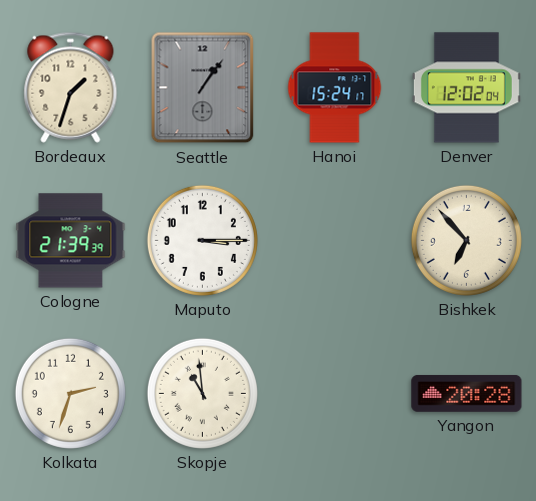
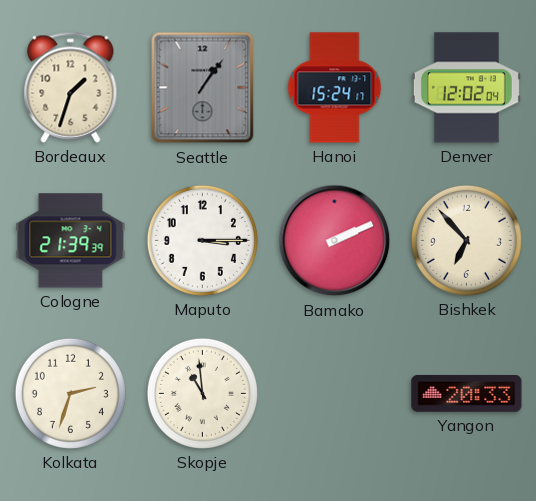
Bamako: none -> 2:11
Yangon: 20:28 -> 20:33
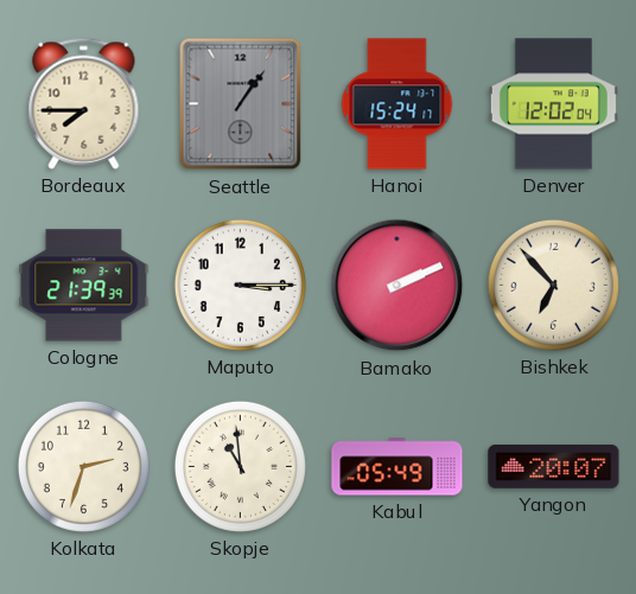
Bordeaux: 1:33 -> 7:45
Kabul: none -> 05:49
Yangon: 20:33 -> 20:07
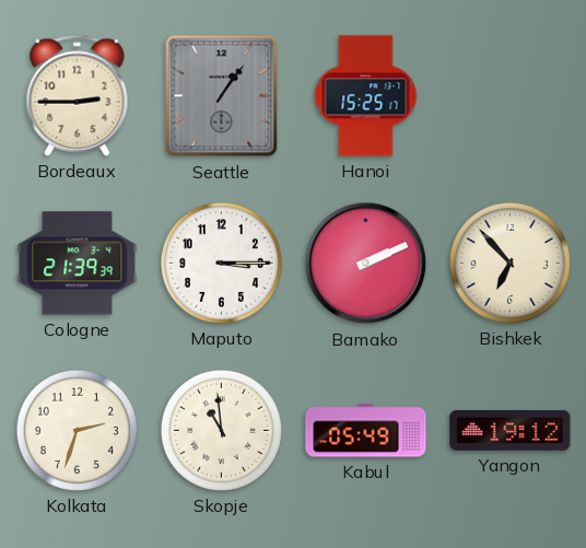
Bordeaux: 7:45 -> 2:45
Hanoi: 15:24 -> 15:25
Denver: 12:02 -> none
Yangon: 20:07 -> 19:12
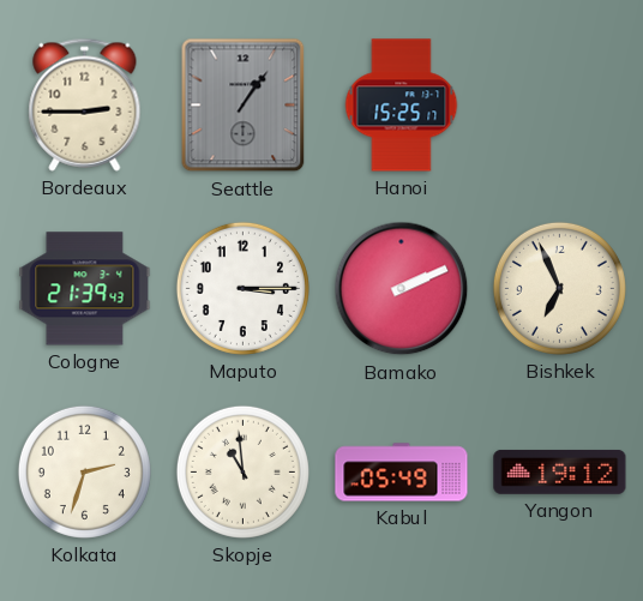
Cologne: 21:39:39 -> 21:39:43
Bishkek: 6:53 -> 6:56
